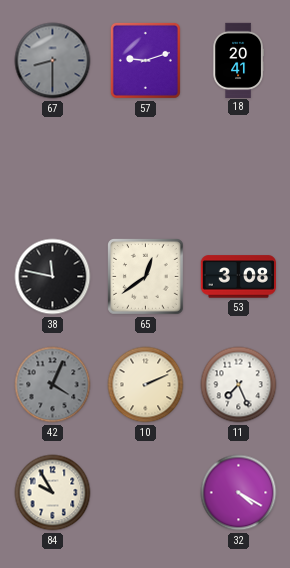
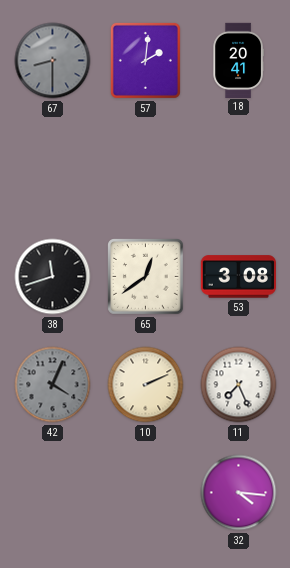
57: 9:12 -> 2:01
38: 11:47 -> 11:42
84: 9:55 -> none
32: 4:20 -> 4:16
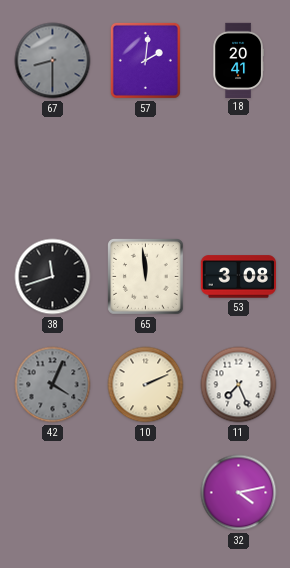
65: 12:39 -> 11:59
32: 4:16 -> 4:13
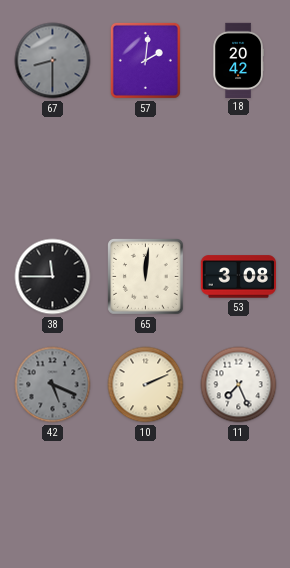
18: 20:41 -> 20:42
38: 11:42 -> 11:45
65: 11:59 -> 12:01
42: 4:04 -> 5:19
32: 4:13 -> none
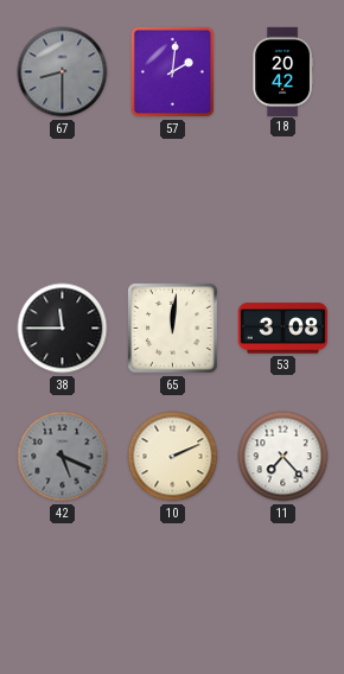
11: 7:26 -> 7:23
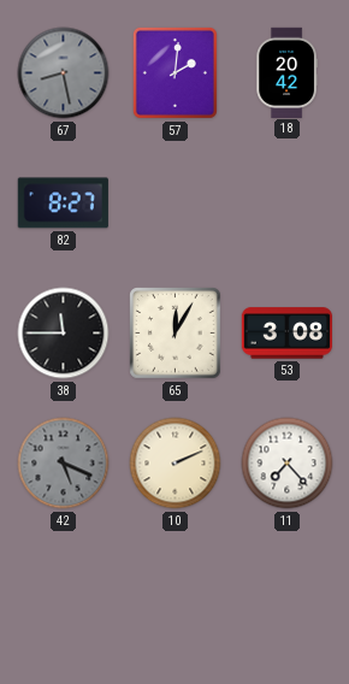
67: 8:30 -> 8:28
82: none -> 8:27
65: 12:01 -> 12:05
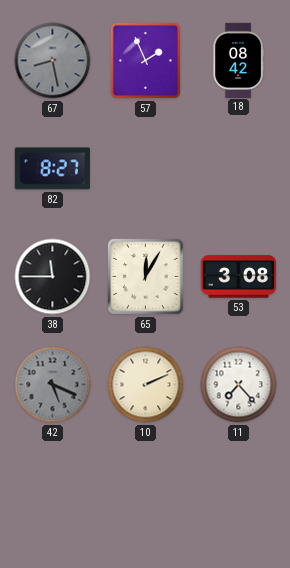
57: 2:01 -> 1:56
18: 20:42 -> 08:42
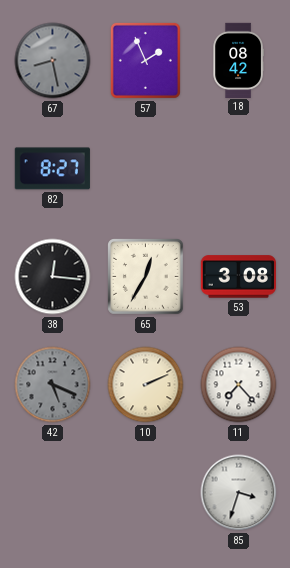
38: 11:45 -> 12:16
65: 12:05 -> 12:35
85: none -> 3:33
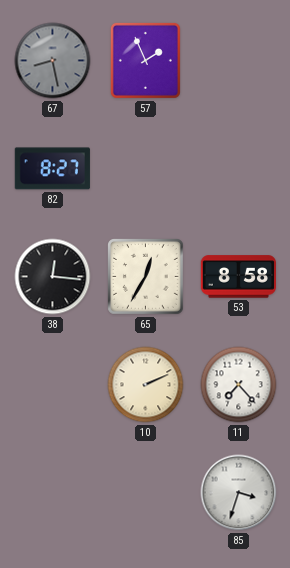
18: 08:42 -> none
53: 3:08 -> 8:58
42: 5:19 -> none
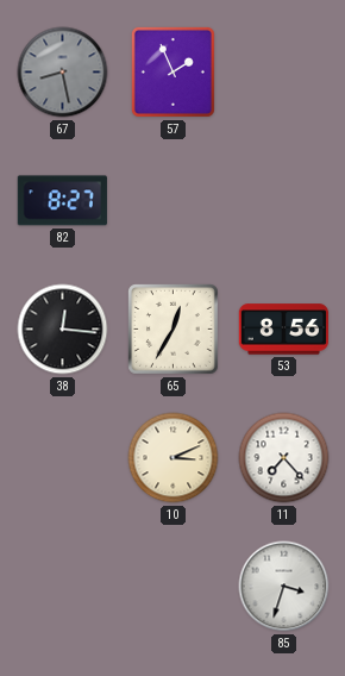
53: 8:58 -> 8:56
10: 2:11 -> 3:11
